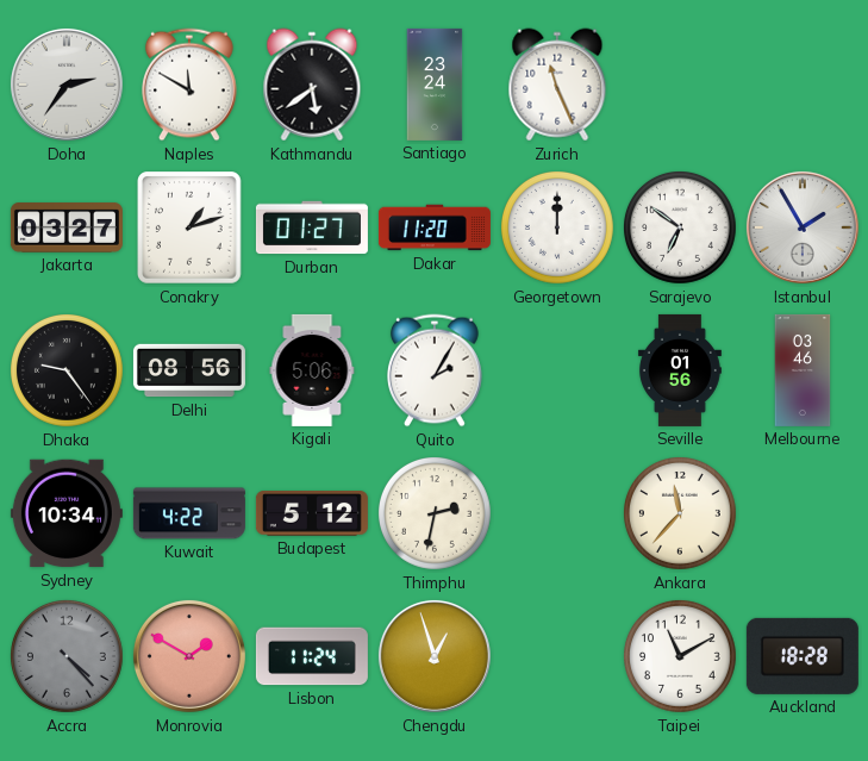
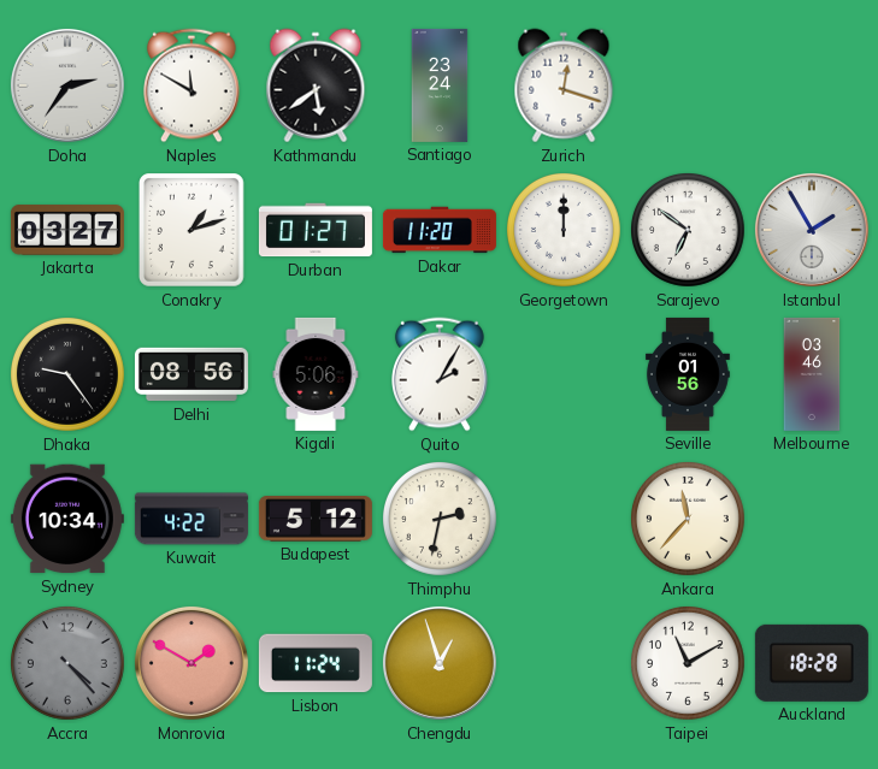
Zurich: 11:26 -> 12:18
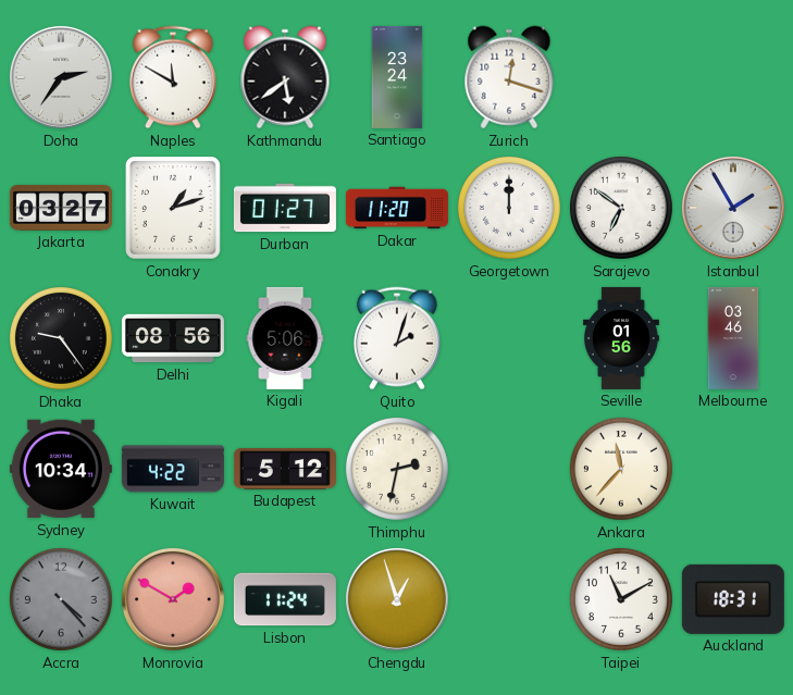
Quito: 2:05 -> 2:03
Auckland: 18:28 -> 18:31
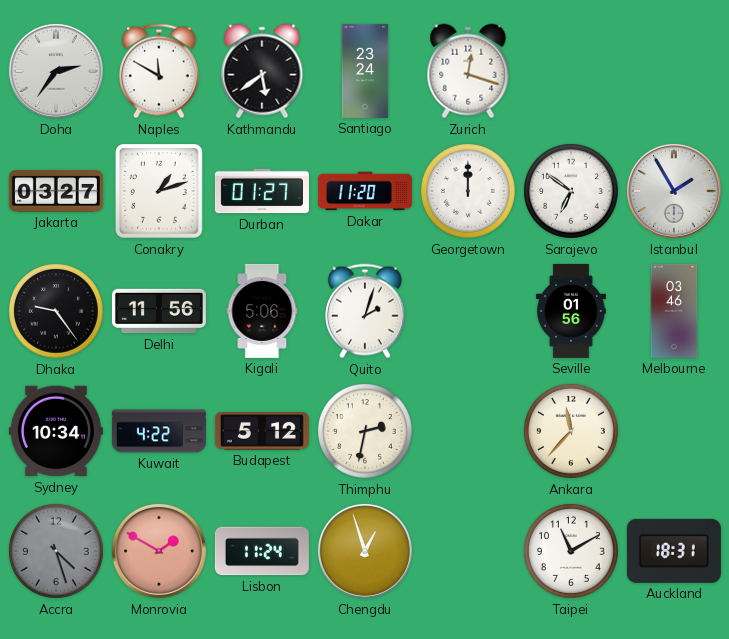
Delhi: 08:56 -> 11:56
Accra: 4:23 -> 4:27
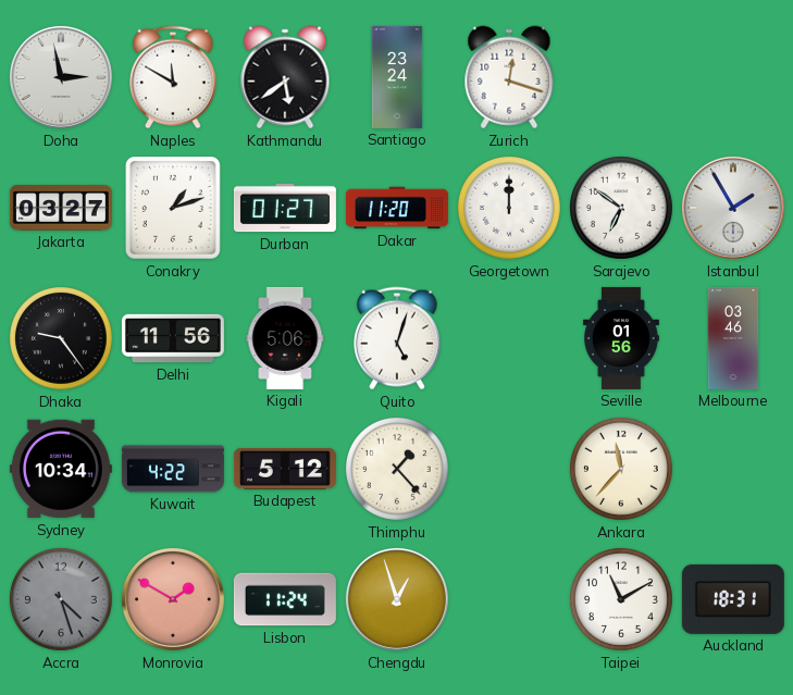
Doha: 2:36 -> 2:58
Quito: 2:03 -> 5:03
Thimphu: 2:32 -> 1:23
